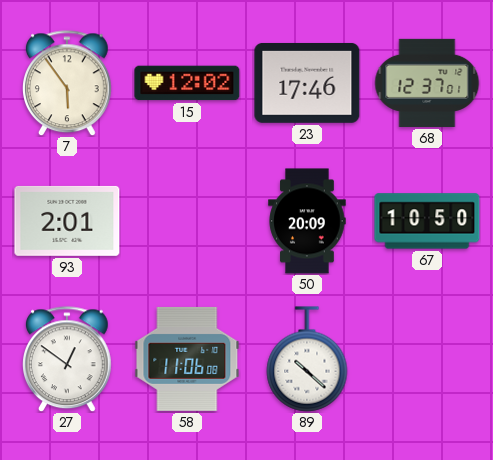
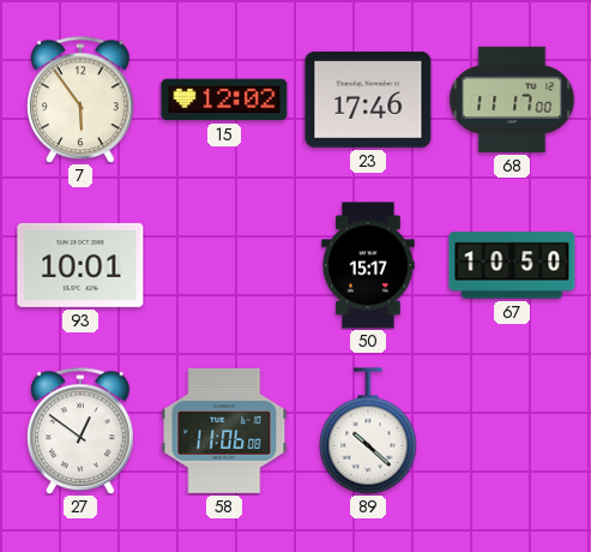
68: 12:37 -> 11:17
93: 2:01 -> 10:01
50: 20:09 -> 15:17
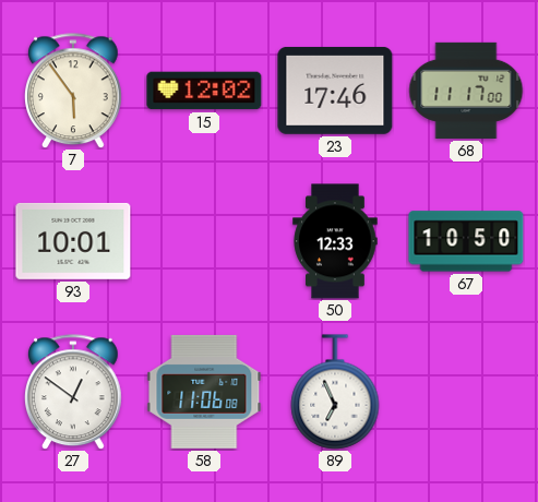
50: 15:17 -> 12:33
89: 10:22 -> 6:56
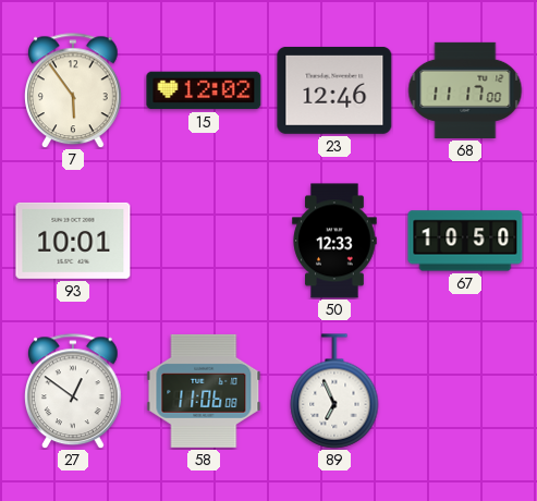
23: 17:46 -> 12:46
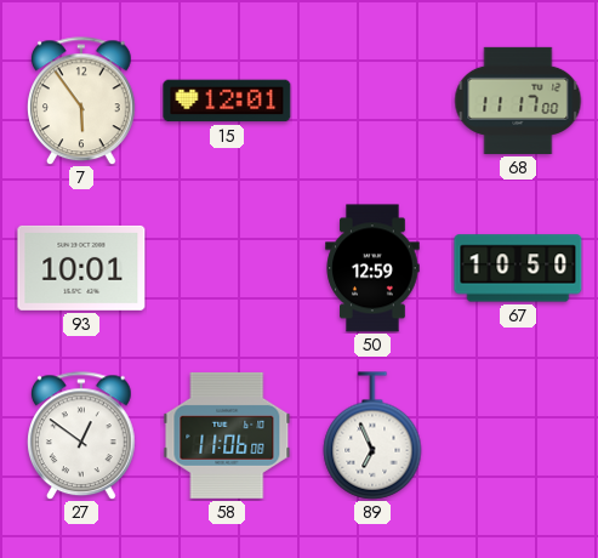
15: 12:02 -> 12:01
23: 12:46 -> none
50: 12:33 -> 12:59
